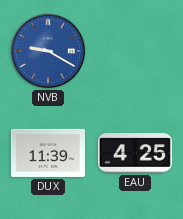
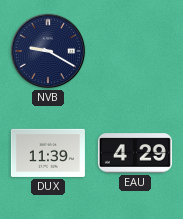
NVB dial: blue -> navy
EAU: 4:25 -> 4:29
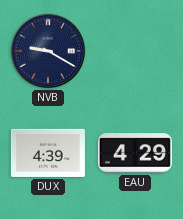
DUX: 11:39 -> 4:39
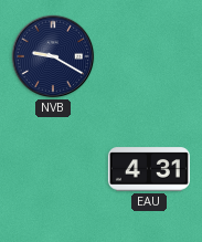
DUX: 4:39 -> none
EAU: 4:29 -> 4:31
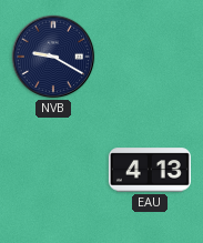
EAU: 4:31 -> 4:13
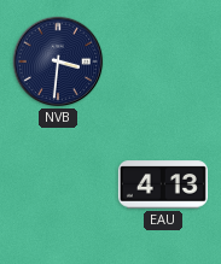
NVB: 9:20 -> 3:31
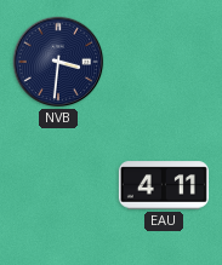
EAU: 4:13 -> 4:11
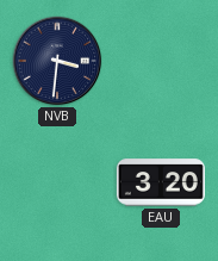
EAU: 4:11 -> 3:20
